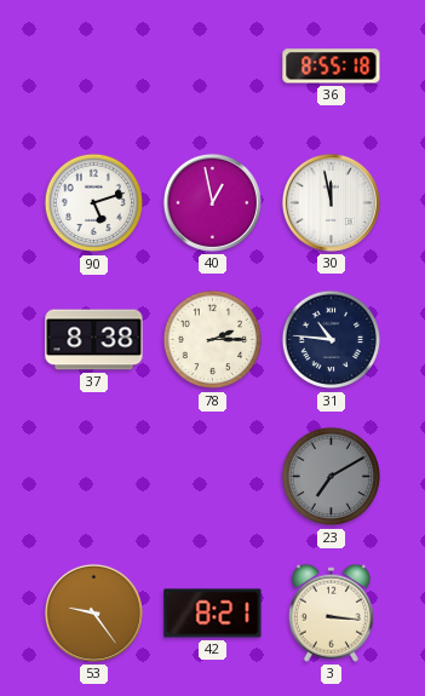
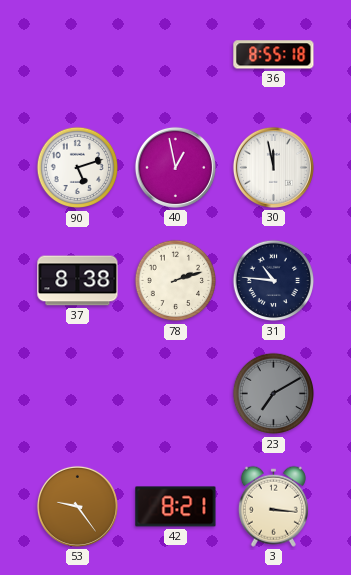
78: 2:15 -> 2:12
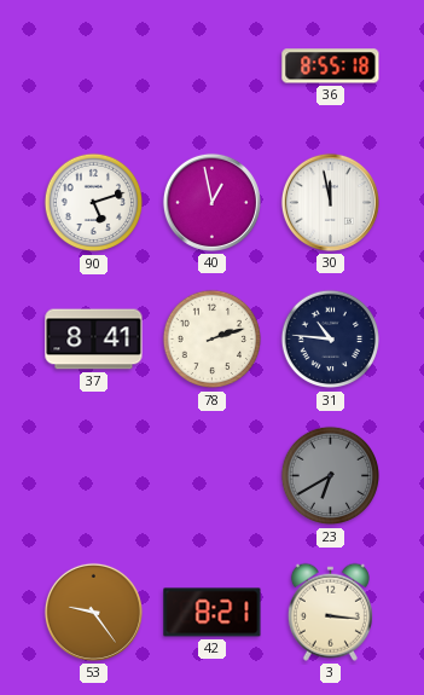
37: 8:38 -> 8:41
23: 7:10 -> 6:40
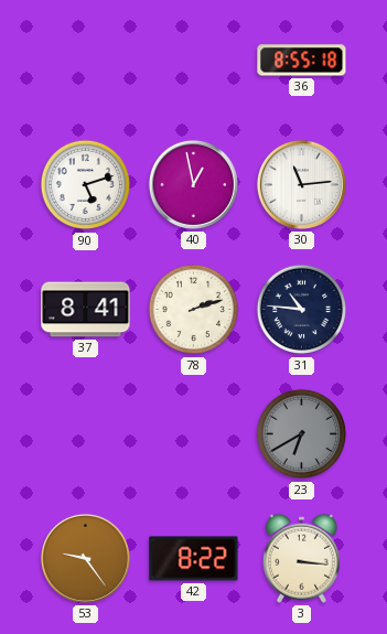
30: 11:58 -> 11:14
42: 8:21 -> 8:22
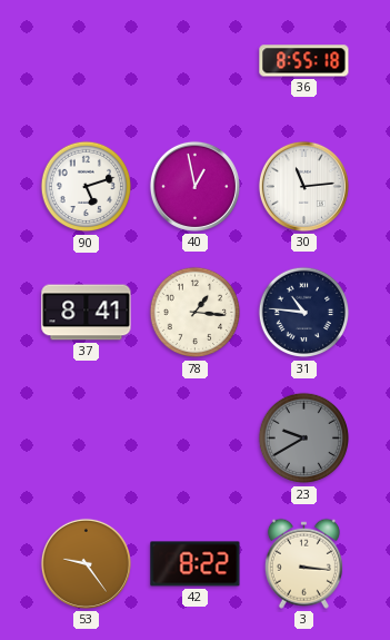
78: 2:12 -> 1:16
23: 6:40 -> 9:40
